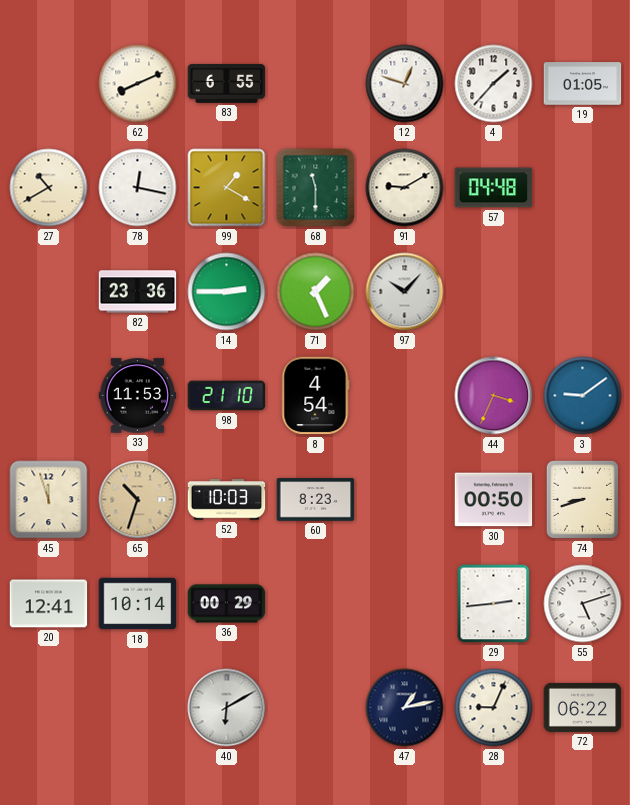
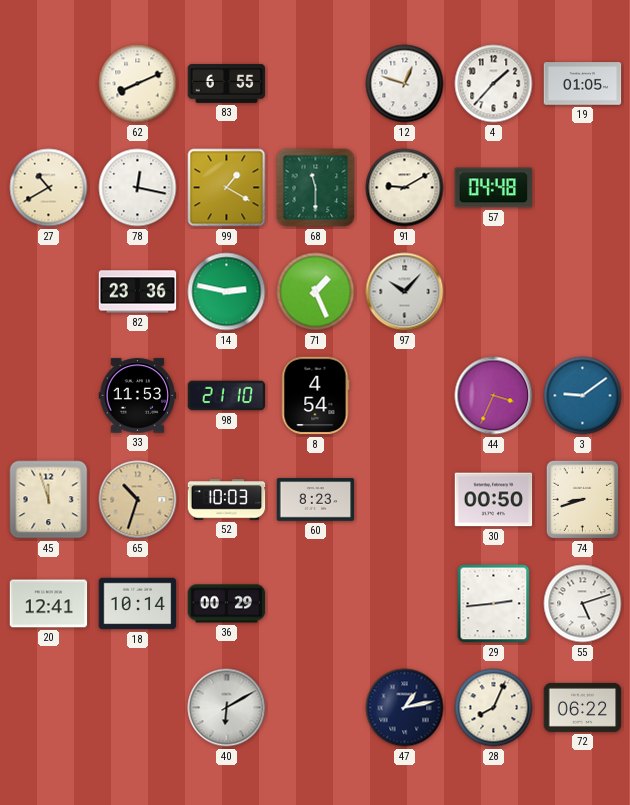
14: 2:45 -> 2:47
28: 9:04 -> 8:04
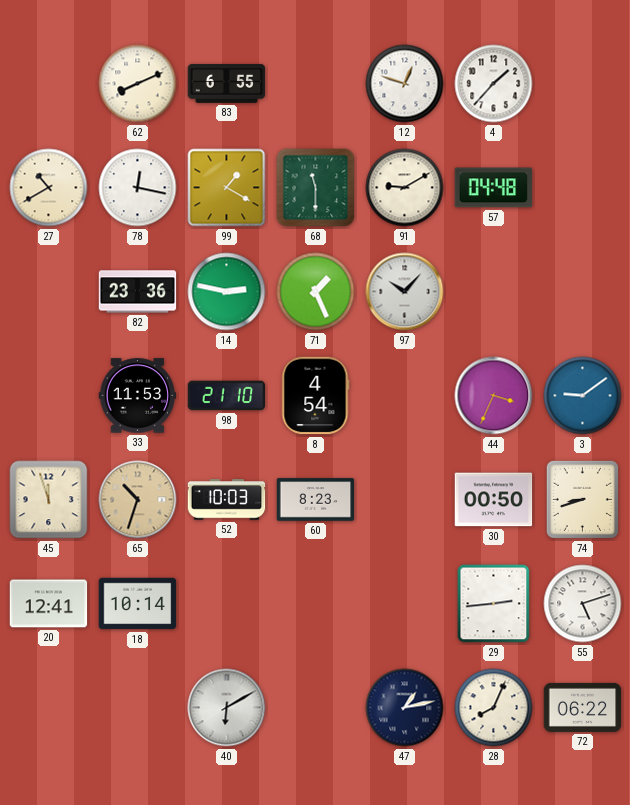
19: 01:05 -> none
36: 00:29 -> none
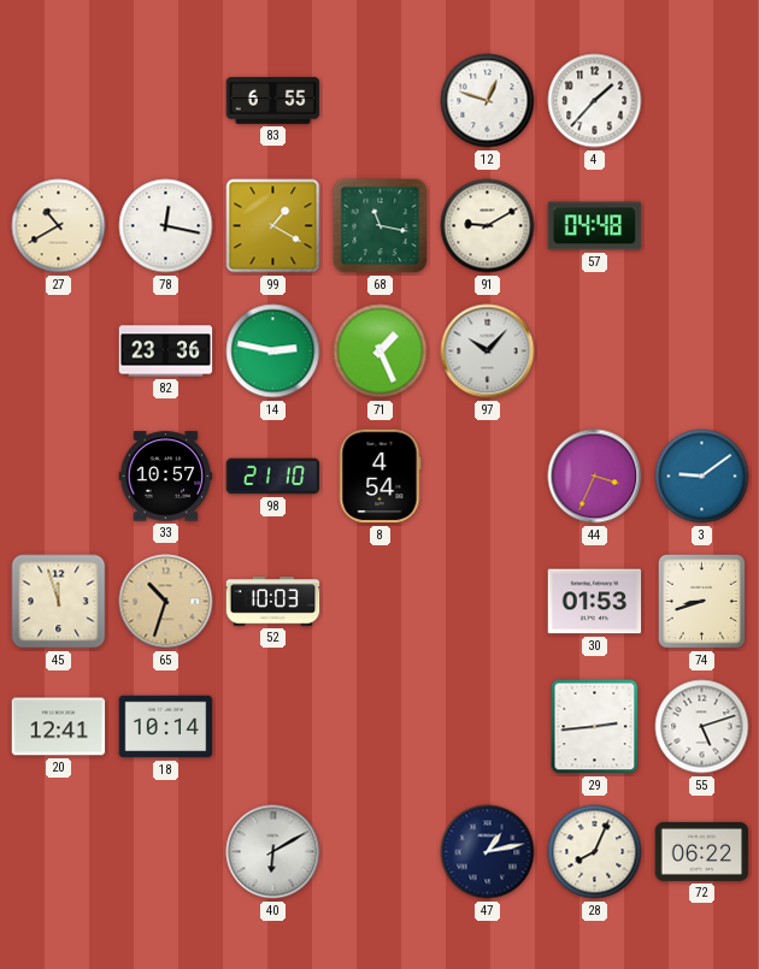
62: 8:11 -> none
68: 11:30 -> 11:17
33: 11:53 -> 10:57
60: 8:23 -> none
30: 00:50 -> 01:53
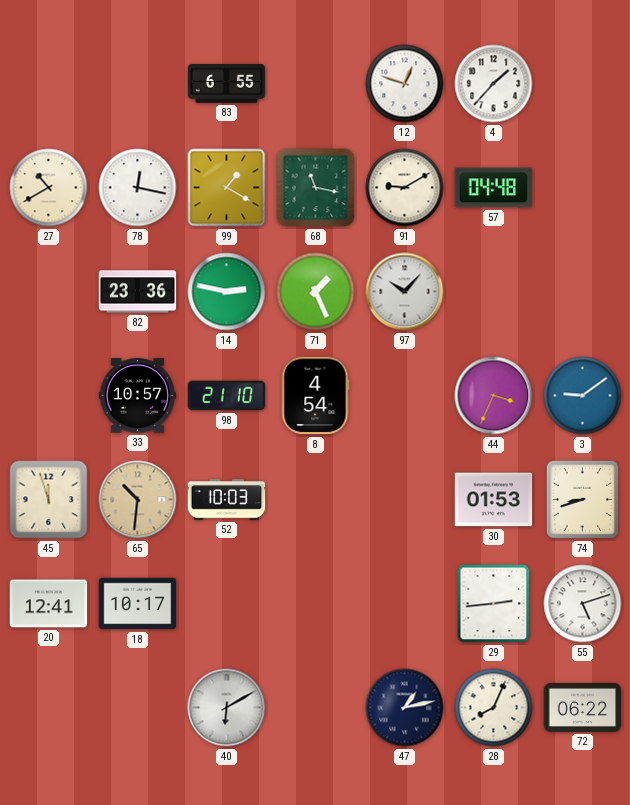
65: 10:33 -> 10:31
18: 10:14 -> 10:17
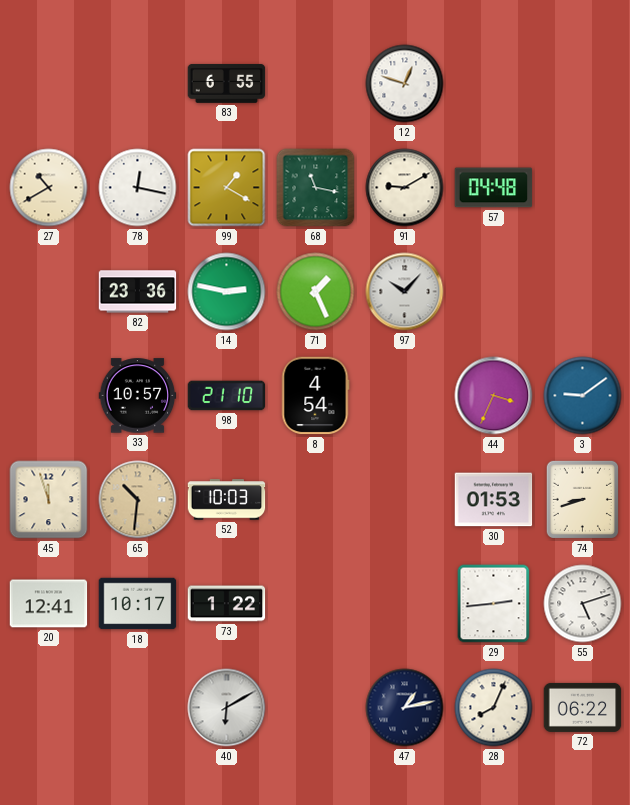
4: 1:37 -> none
73: none -> 1:22
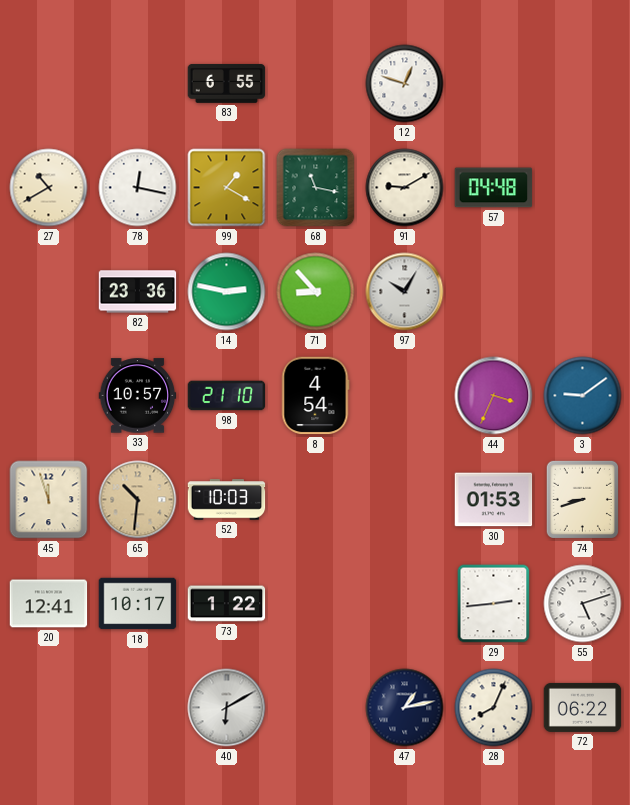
71: 1:26 -> 8:53
97: 10:07 -> 10:05
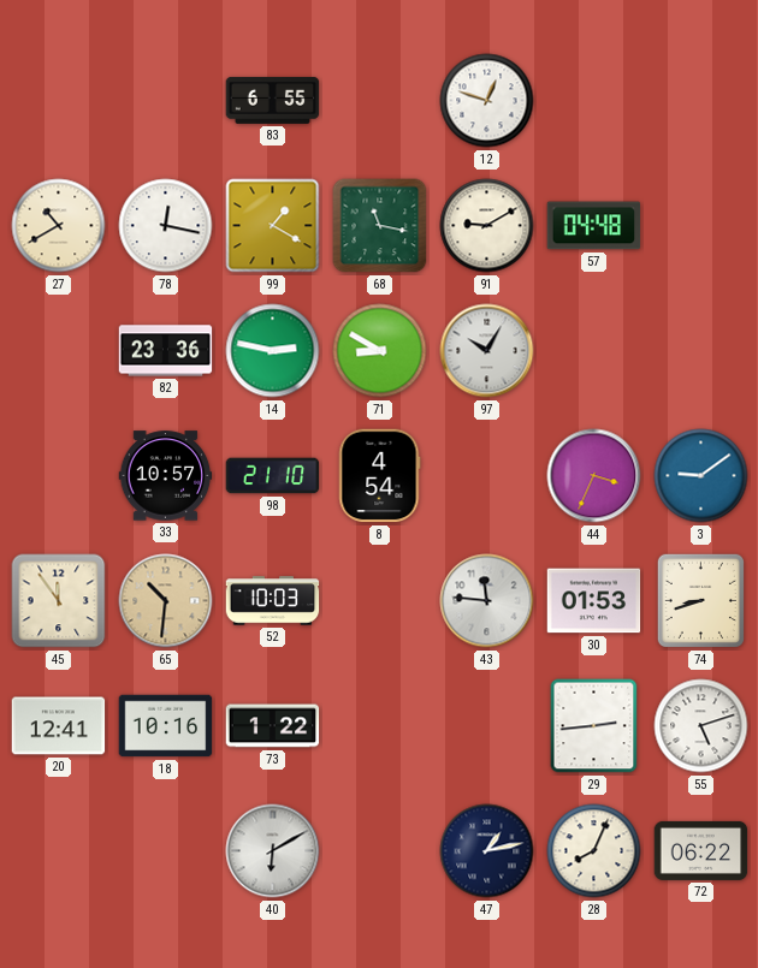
71: 8:53 -> 8:50
45: 11:57 -> 11:54
43: none -> 11:46
18: 10:17 -> 10:16
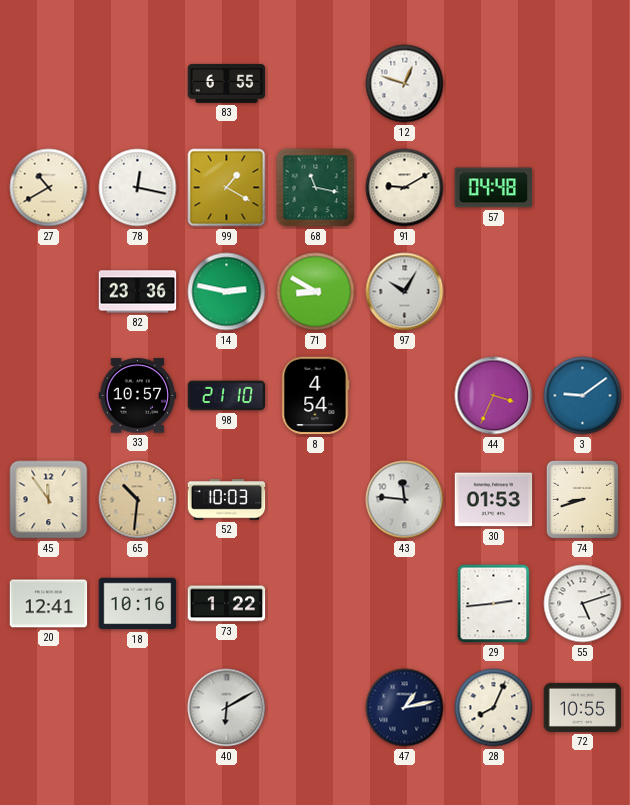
72: 06:22 -> 10:55
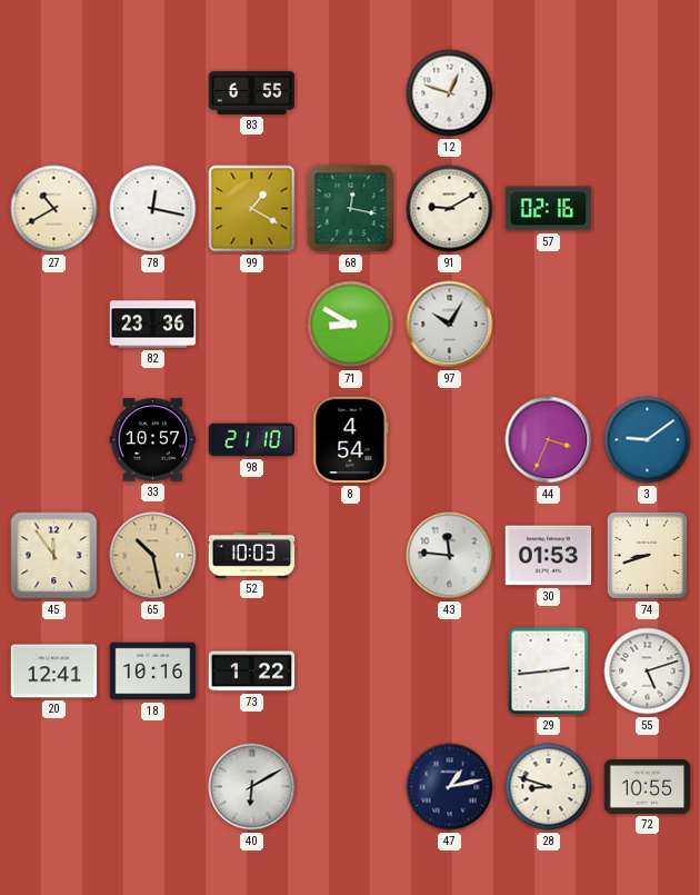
68: 11:17 -> 12:17
57: 04:48 -> 02:16
14: 2:47 -> none
65: 10:31 -> 10:28
28: 8:04 -> 8:48
